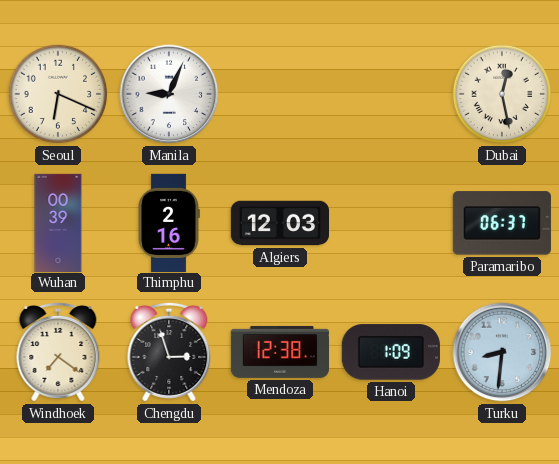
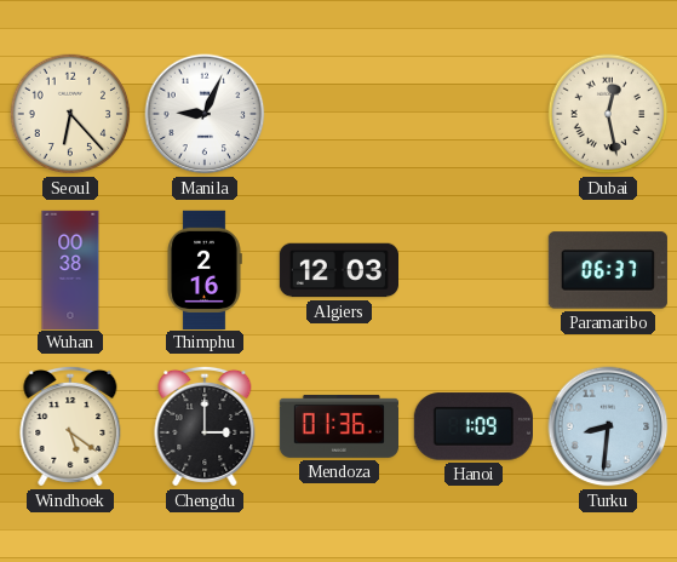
Seoul: 6:19 -> 6:23
Wuhan: 00:39 -> 00:38
Windhoek: 7:21 -> 5:21
Chengdu: 2:57 -> 3:00
Mendoza: 12:38 -> 01:36
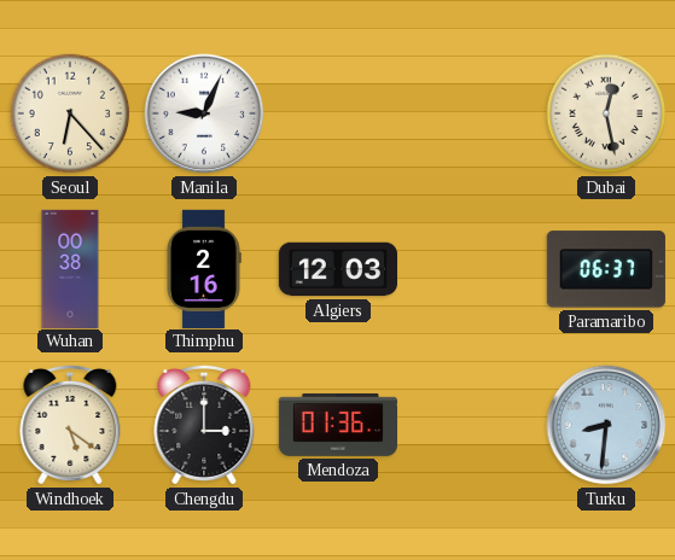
Hanoi: 1:09 -> none
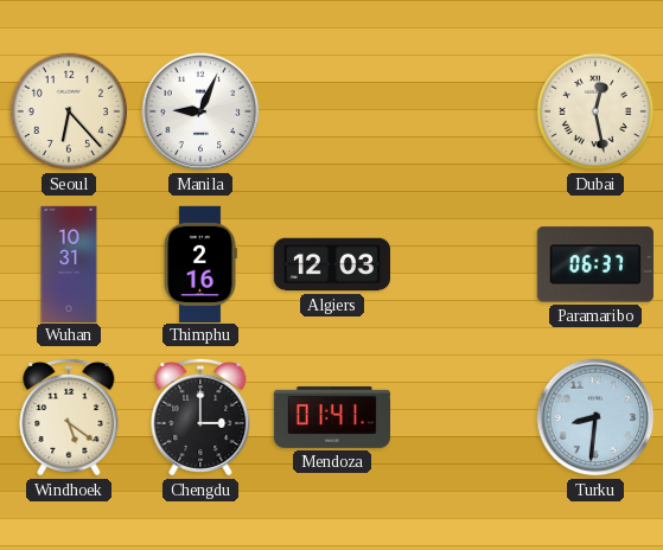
Wuhan: 00:38 -> 10:31
Mendoza: 01:36 -> 01:41
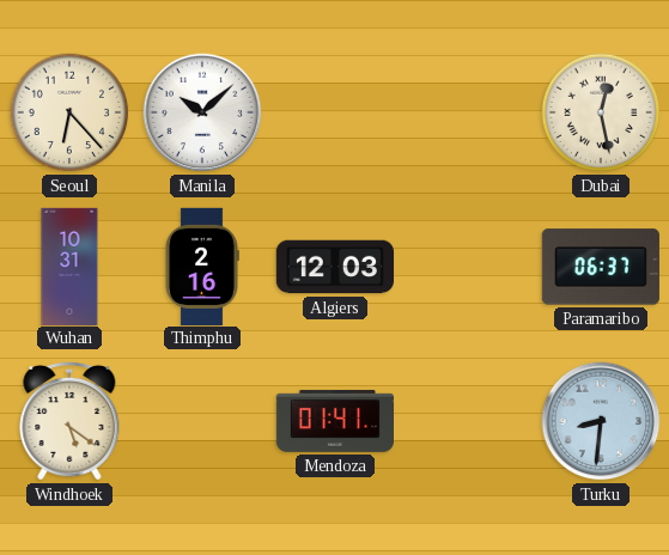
Manila: 9:04 -> 10:08
Chengdu: 3:00 -> none
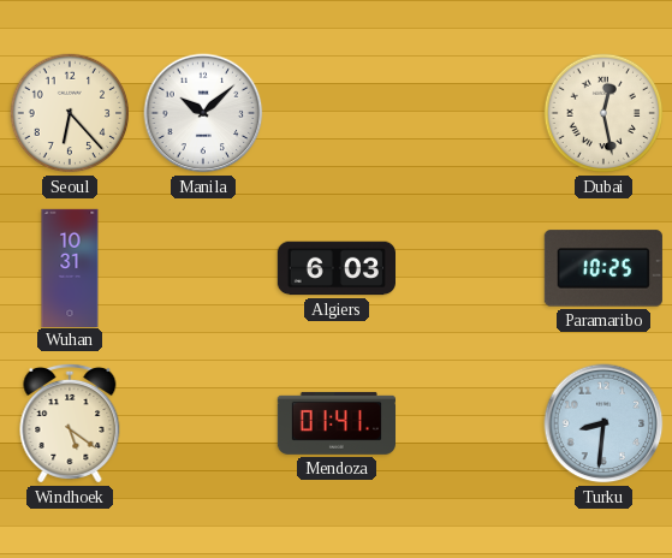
Thimphu: 2:16 -> none
Algiers: 12:03 -> 6:03
Paramaribo: 06:37 -> 10:25
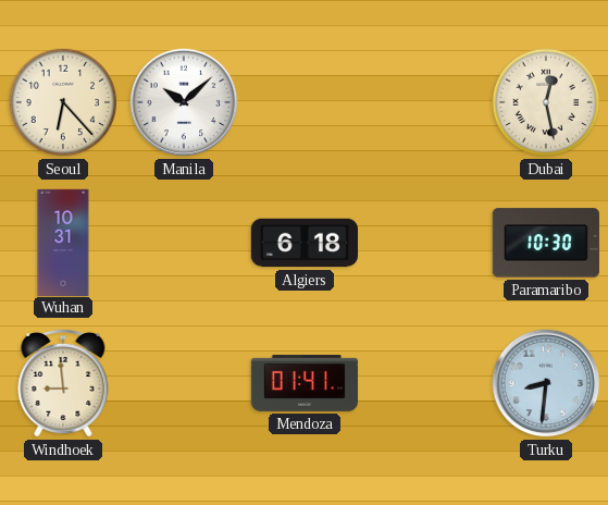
Algiers: 6:03 -> 6:18
Paramaribo: 10:25 -> 10:30
Windhoek: 5:21 -> 8:59
